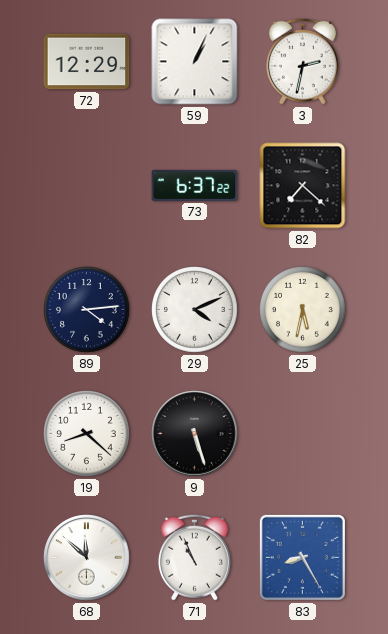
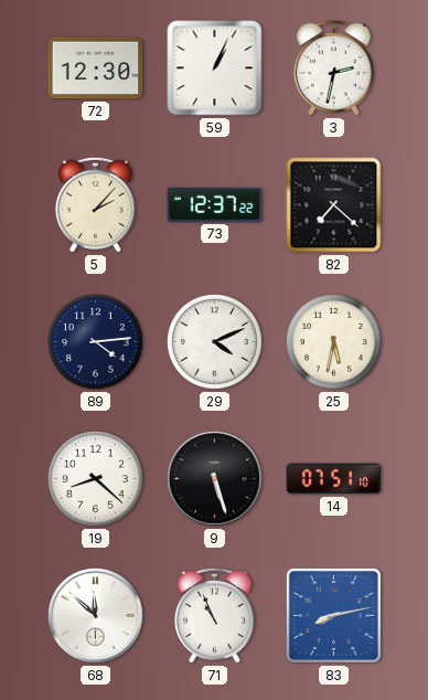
72: 12:29 -> 12:30
5: none -> 2:07
73: 6:37 -> 12:37
14: none -> 07:51
83: 8:25 -> 8:13
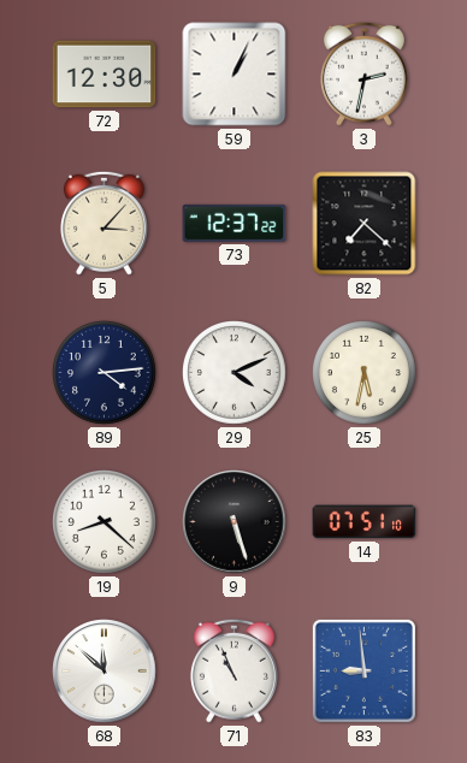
5: 2:07 -> 3:07
83: 8:13 -> 8:59
